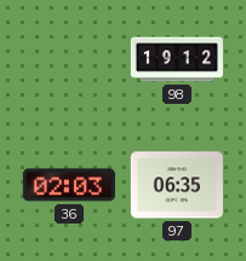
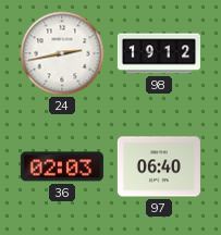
24: none -> 2:43
97: 06:35 -> 06:40
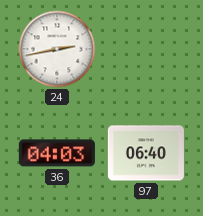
98: 19:12 -> none
36: 02:03 -> 04:03
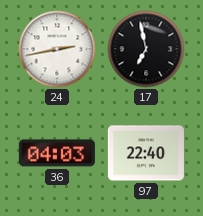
17: none -> 6:58
97: 06:40 -> 22:40
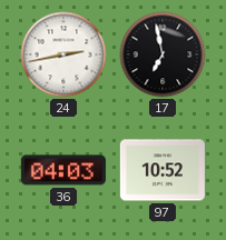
97: 22:40 -> 10:52
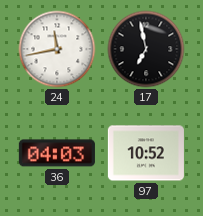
24: 2:43 -> 11:43
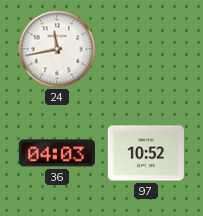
17: 6:58 -> none
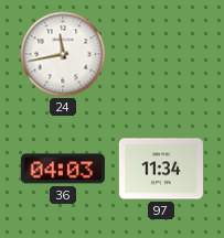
97: 10:52 -> 11:34
